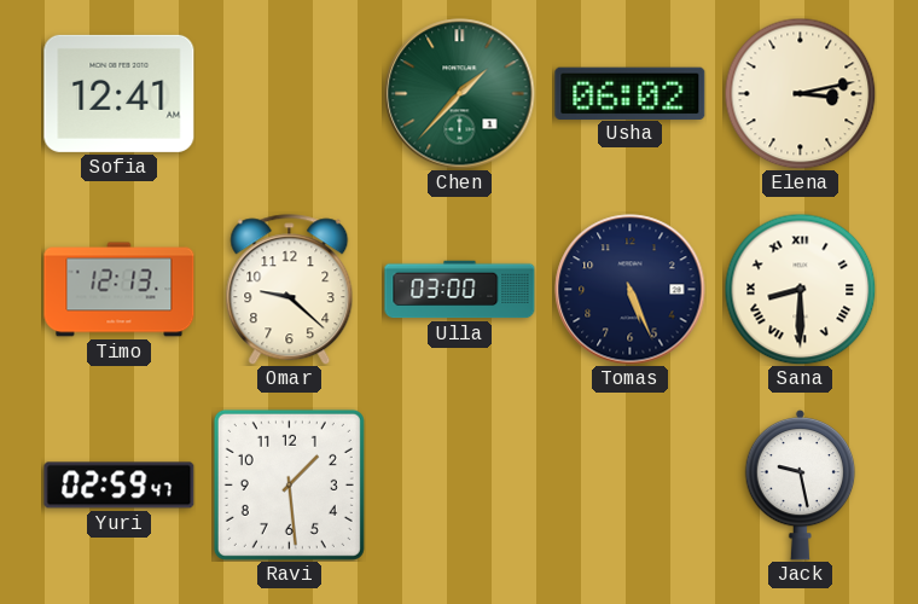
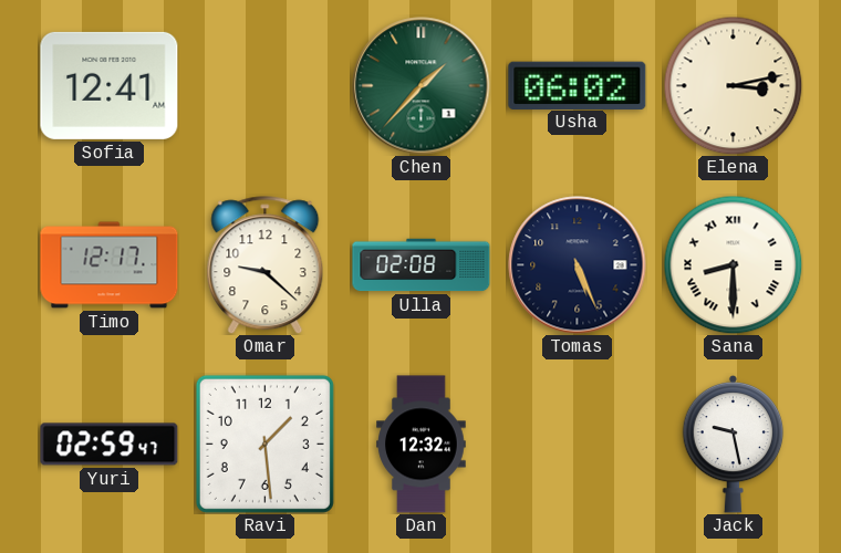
Timo: 12:13 -> 12:17
Ulla: 03:00 -> 02:08
Dan: none -> 12:32
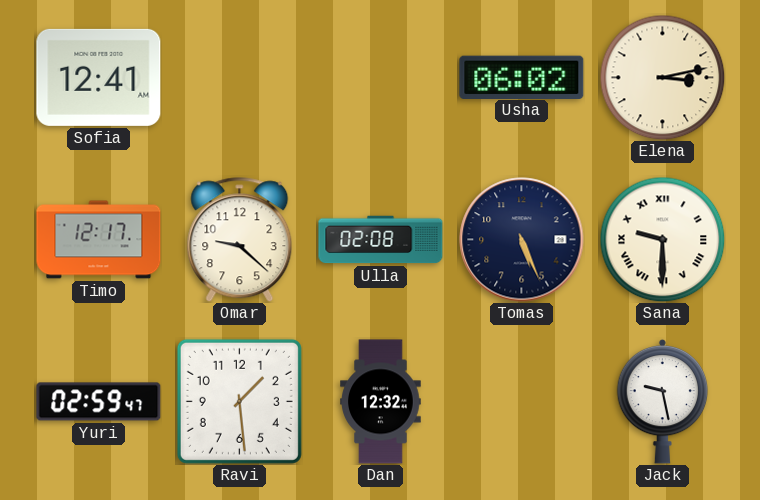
Chen: 1:37 -> none
Sana: 8:30 -> 9:30
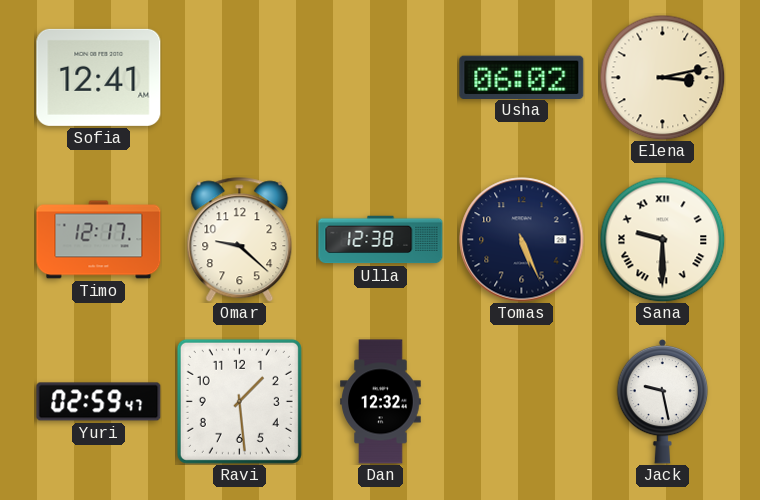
Ulla: 02:08 -> 12:38
